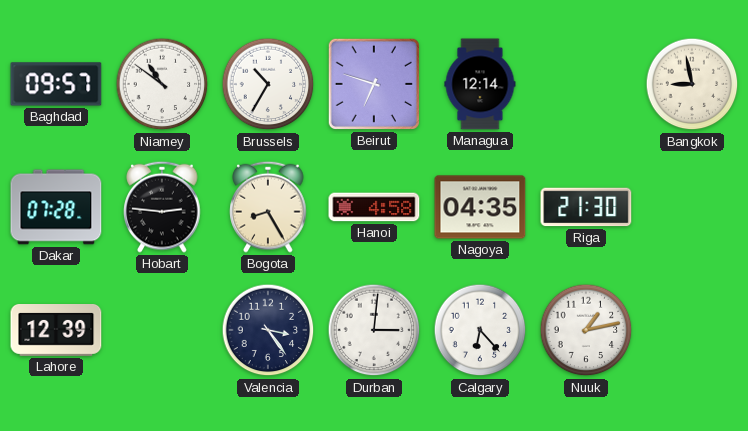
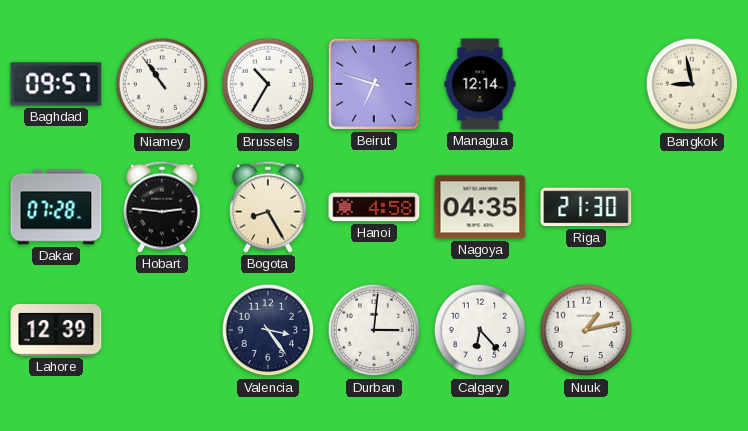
Niamey: 10:51 -> 10:54
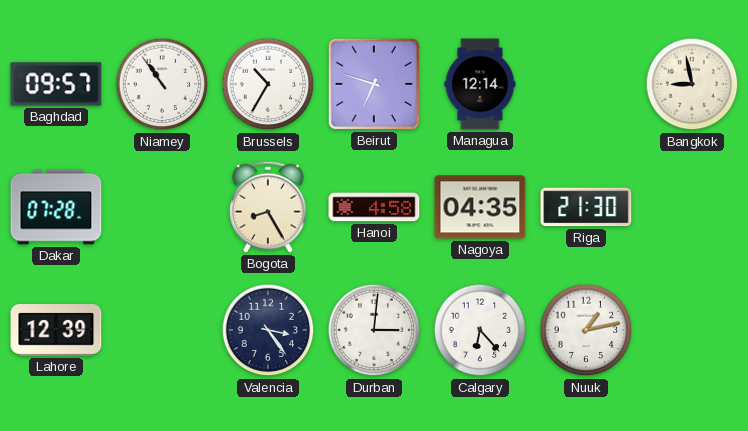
Hobart: 2:46 -> none
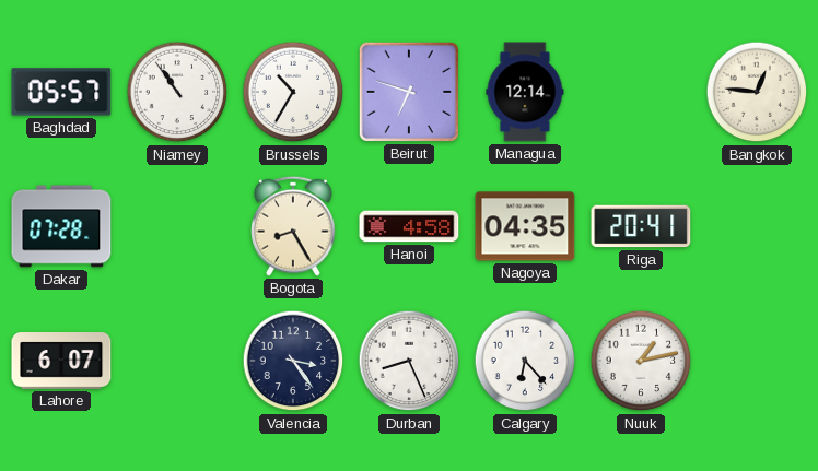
Baghdad: 09:57 -> 05:57
Bangkok: 8:58 -> 12:46
Riga: 21:30 -> 20:41
Lahore: 12:39 -> 6:07
Durban: 3:01 -> 8:26
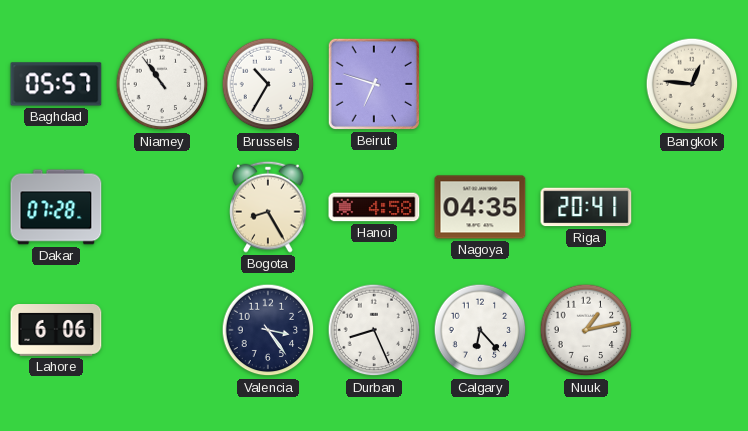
Managua: 12:14 -> none
Lahore: 6:07 -> 6:06
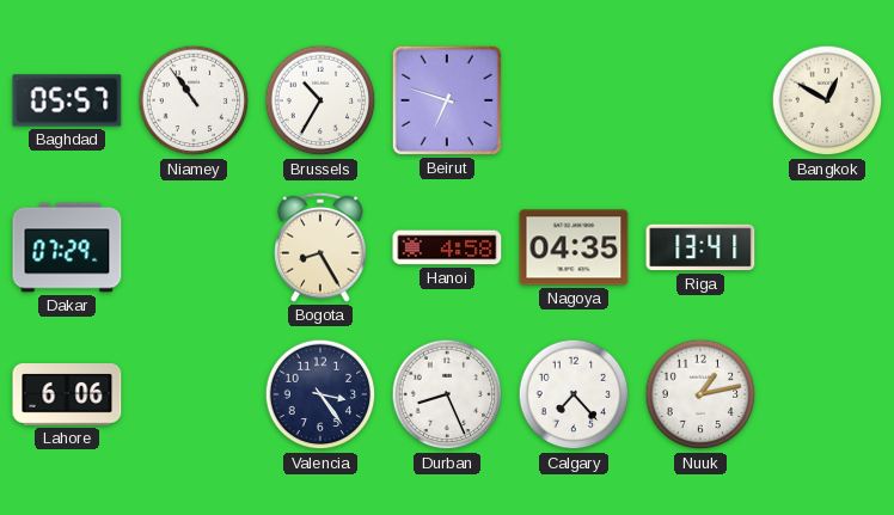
Bangkok: 12:46 -> 12:50
Dakar: 07:28 -> 07:29
Riga: 20:41 -> 13:41
Calgary: 6:23 -> 7:23
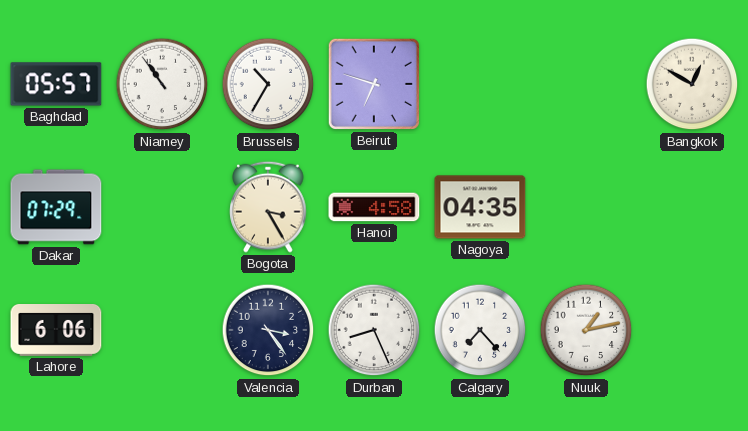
Bogota: 8:25 -> 3:25
Riga: 13:41 -> none
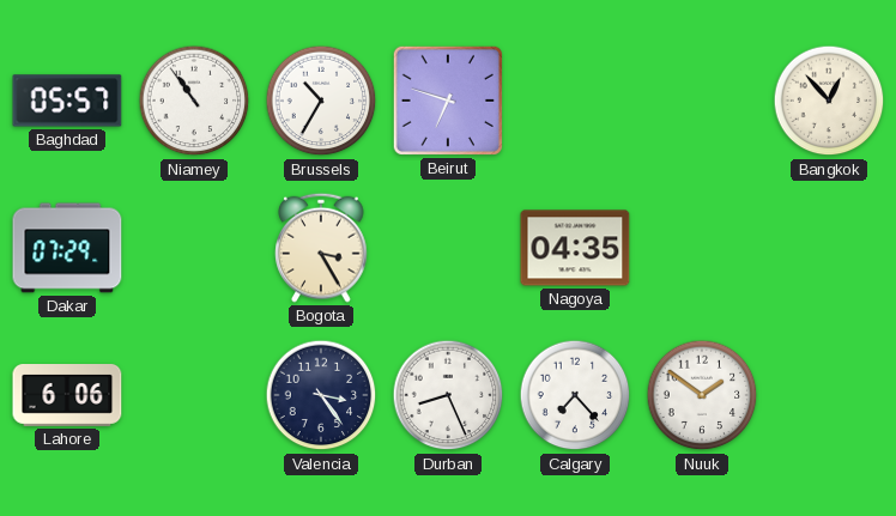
Bangkok: 12:50 -> 12:53
Hanoi: 4:58 -> none
Nuuk: 1:13 -> 1:51
